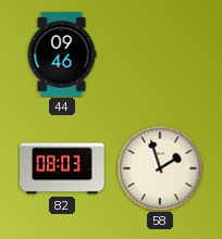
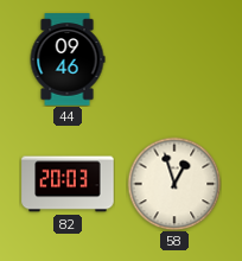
82: 08:03 -> 20:03
58: 1:57 -> 12:57
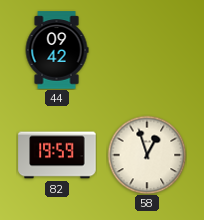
44: 09:46 -> 09:42
82: 20:03 -> 19:59
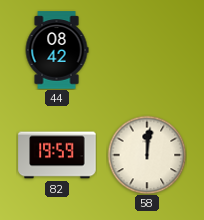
44: 09:42 -> 08:42
58: 12:57 -> 12:01
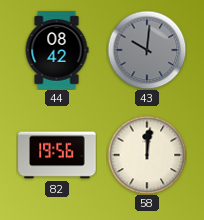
43: none -> 10:01
82: 19:59 -> 19:56
